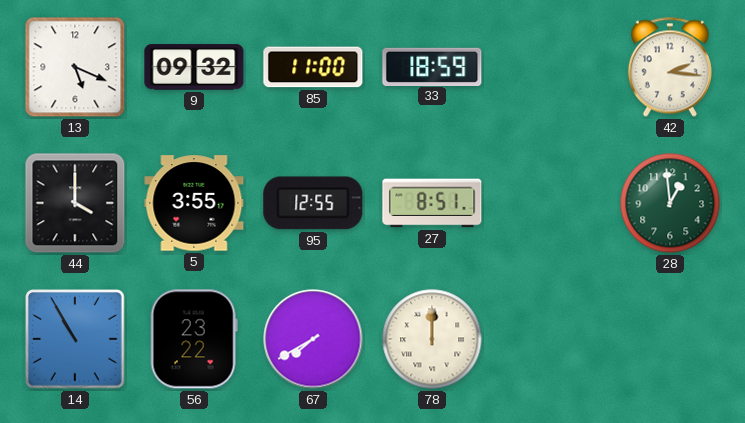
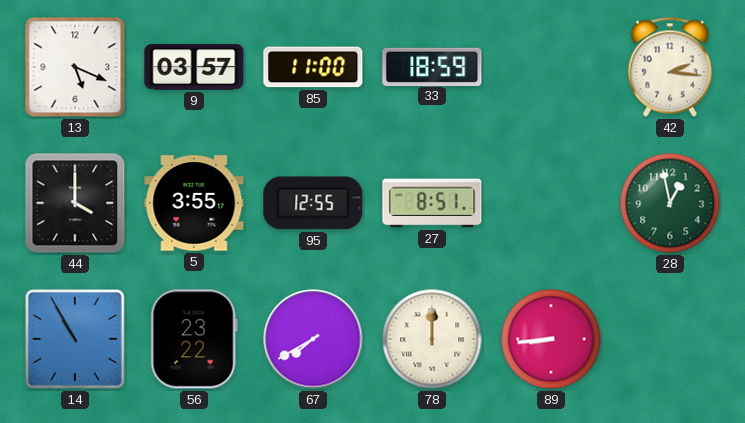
9: 09:32 -> 03:57
28: 12:59 -> 12:58
89: none -> 8:44
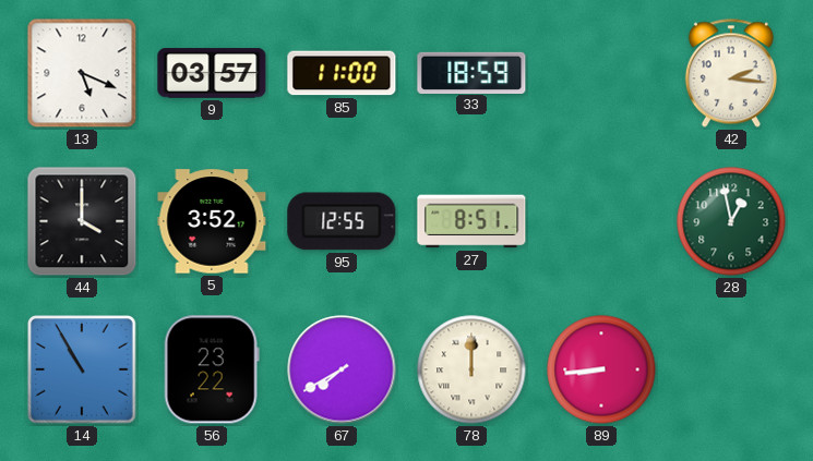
5: 3:55 -> 3:52
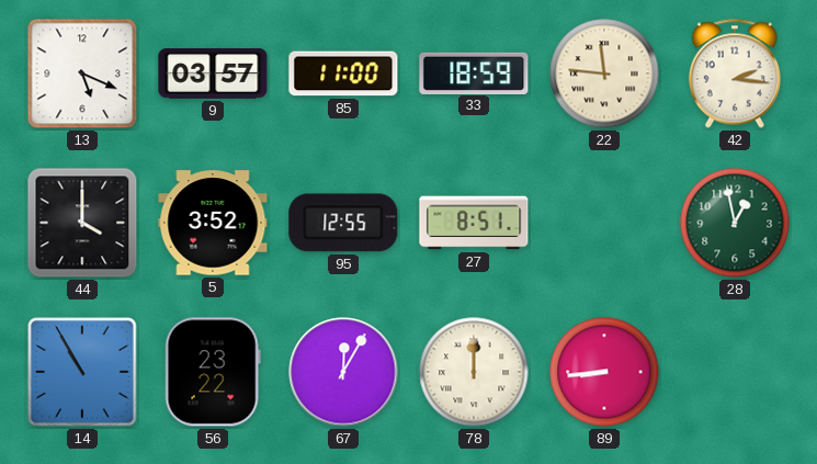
22: none -> 11:46
67: 7:40 -> 12:05
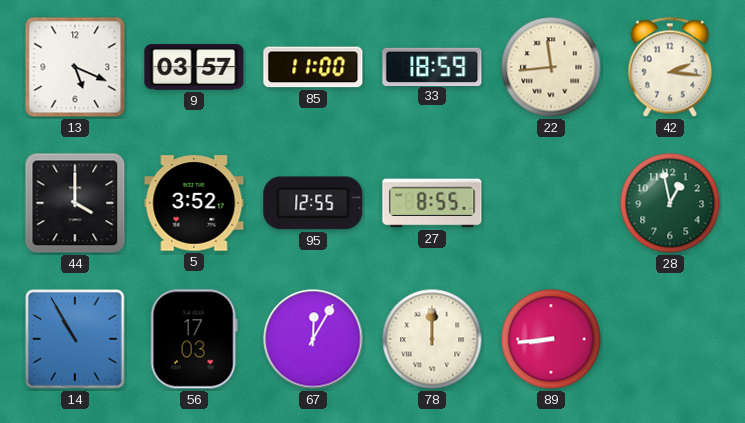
22: 11:46 -> 11:44
27: 8:51 -> 8:55
56: 23:22 -> 17:03
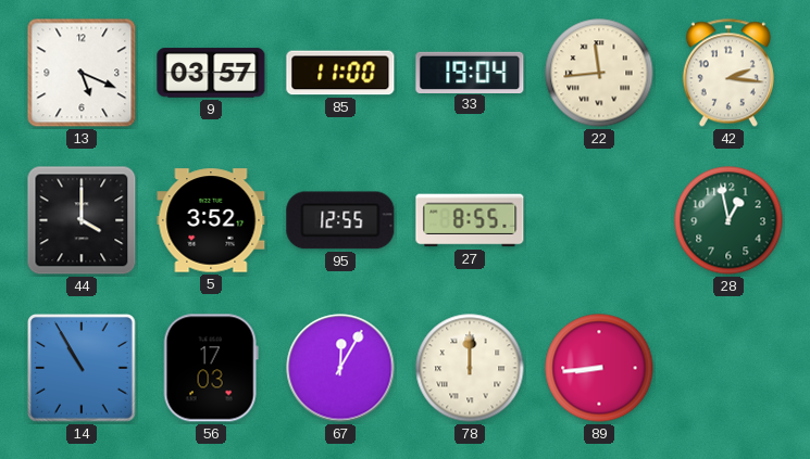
33: 18:59 -> 19:04
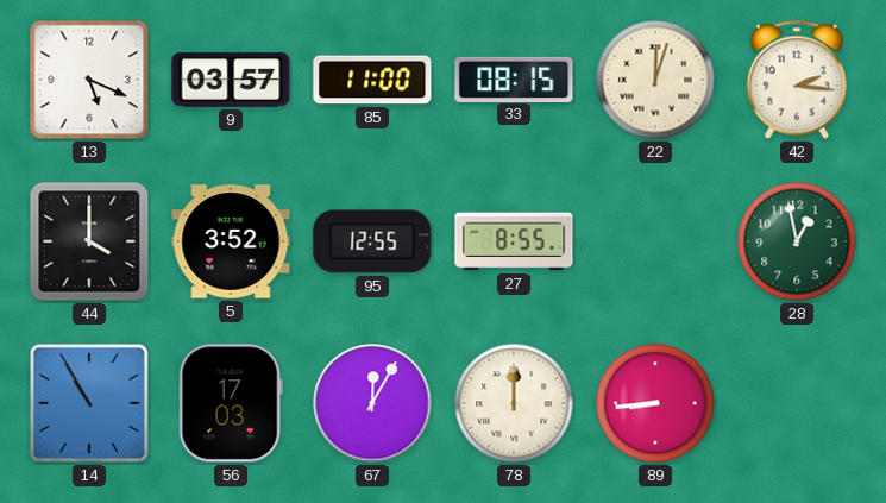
33: 19:04 -> 08:15
22: 11:44 -> 12:03
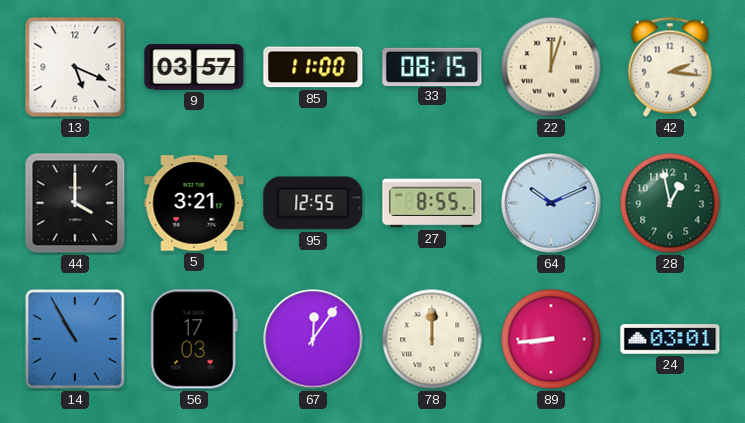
5: 3:52 -> 3:21
64: none -> 10:11
67: 12:05 -> 12:06
24: none -> 03:01
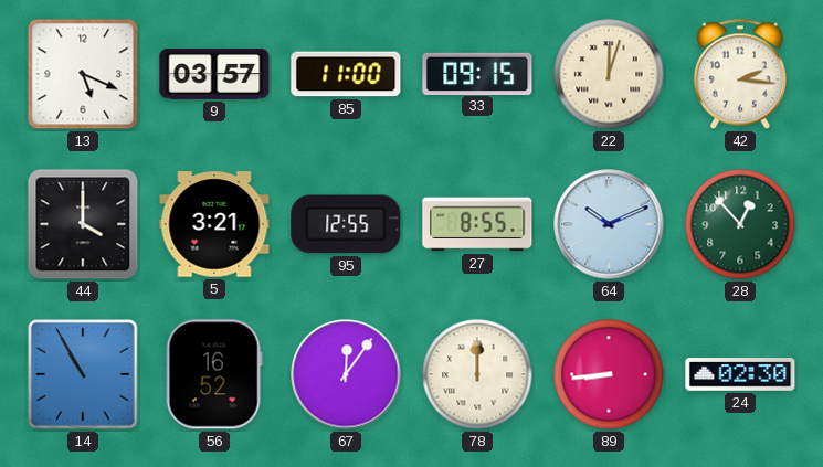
33: 08:15 -> 09:15
28: 12:58 -> 12:53
56: 17:03 -> 16:52
24: 03:01 -> 02:30
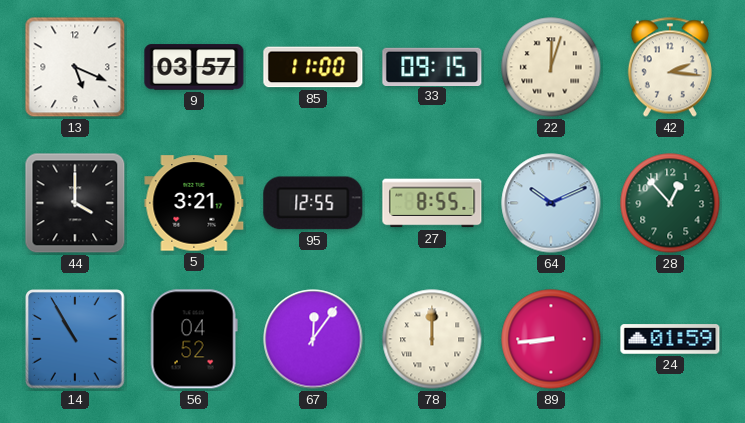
56: 16:52 -> 04:52
24: 02:30 -> 01:59
